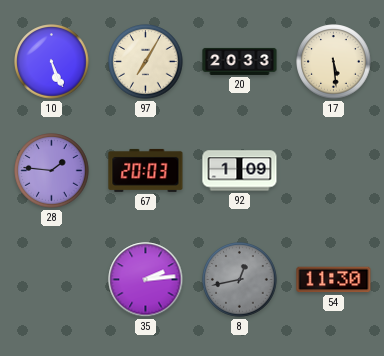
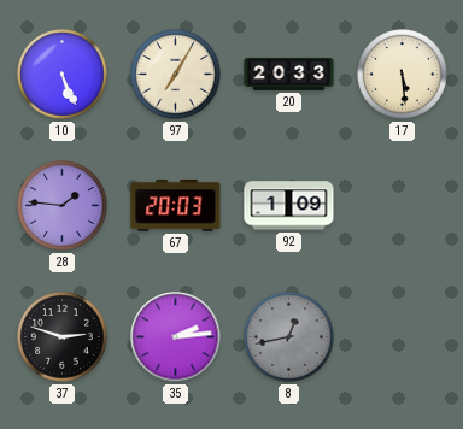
37: none -> 2:48
54: 11:30 -> none
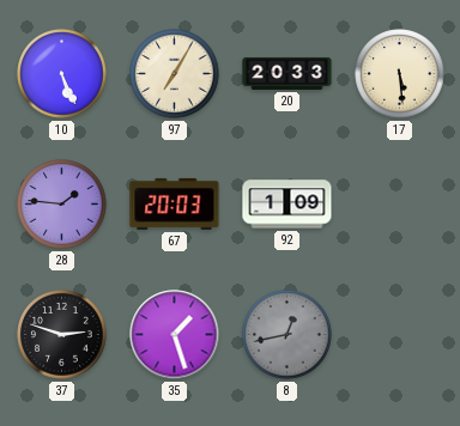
35: 2:14 -> 1:27
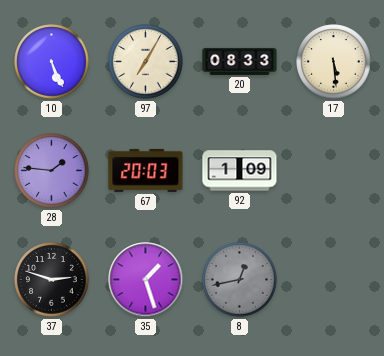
20: 20:33 -> 08:33
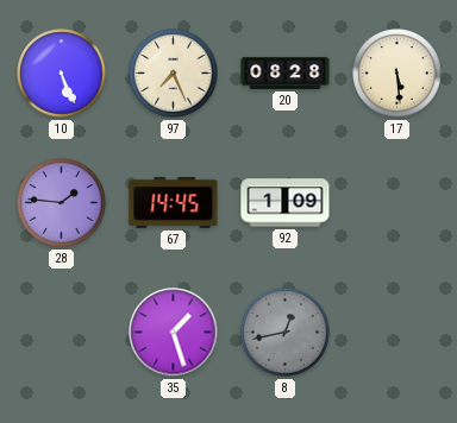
97: 7:05 -> 7:26
20: 08:33 -> 08:28
67: 20:03 -> 14:45
37: 2:48 -> none
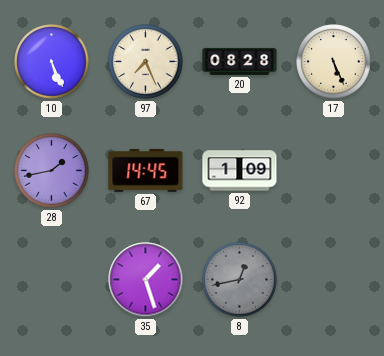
17: 5:29 -> 5:26
28: 1:46 -> 1:43
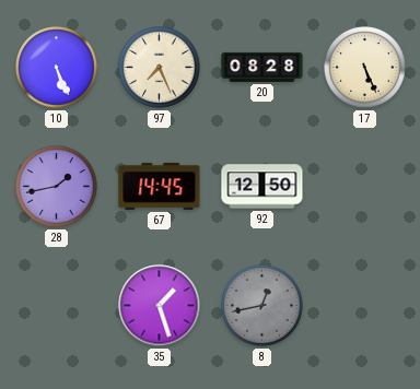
92: 1:09 -> 12:50
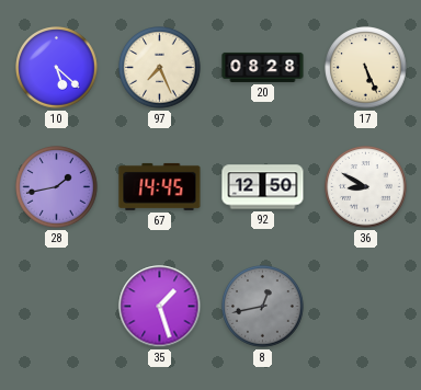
10: 5:26 -> 5:22
36: none -> 8:50
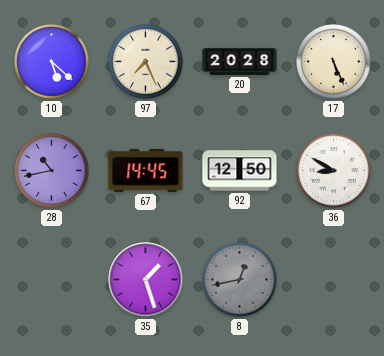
20: 08:28 -> 20:28
28: 1:43 -> 10:43
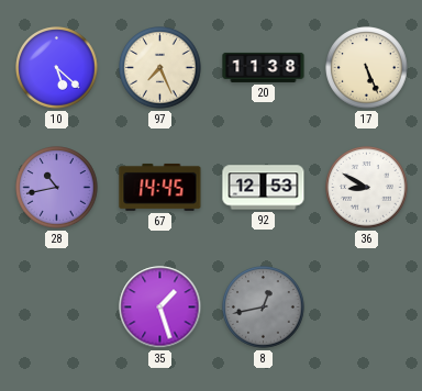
20: 20:28 -> 11:38
92: 12:50 -> 12:53
